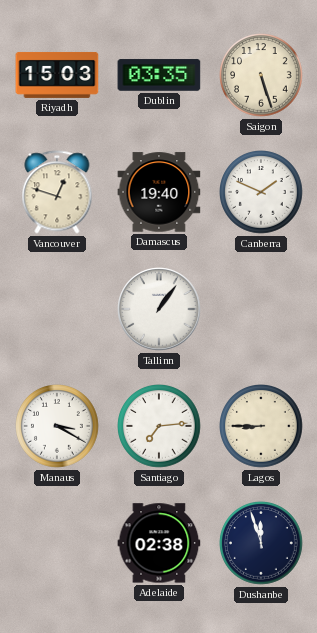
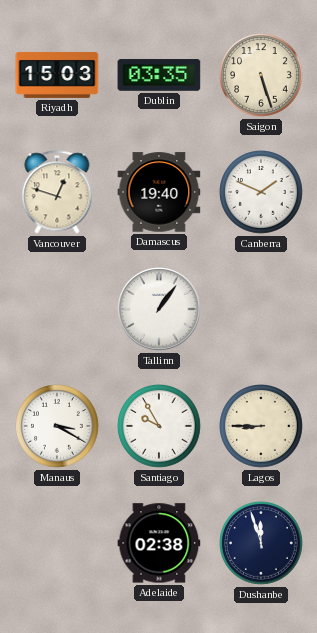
Santiago: 7:14 -> 9:55
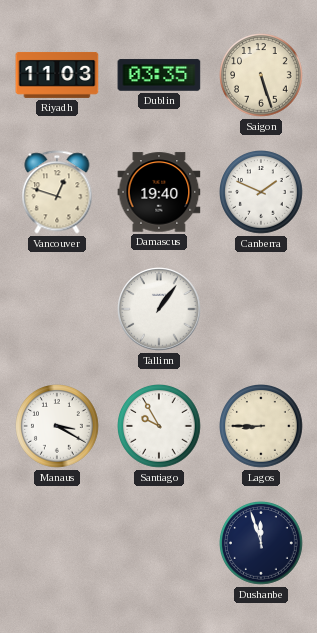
Riyadh: 15:03 -> 11:03
Adelaide: 02:38 -> none
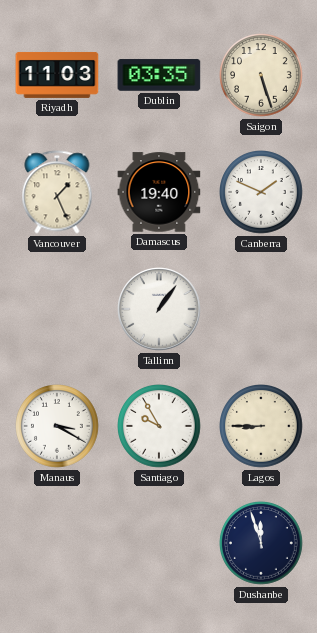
Vancouver: 12:48 -> 1:26
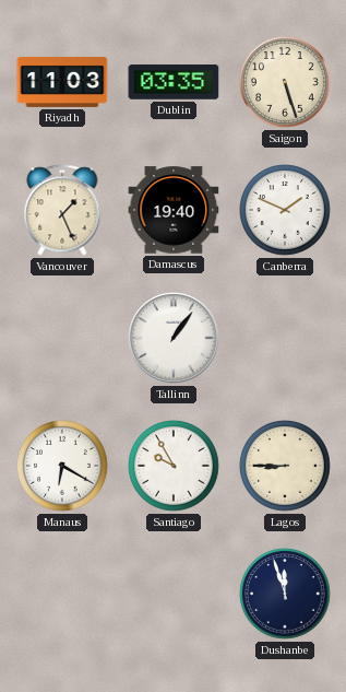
Manaus: 3:20 -> 6:20
